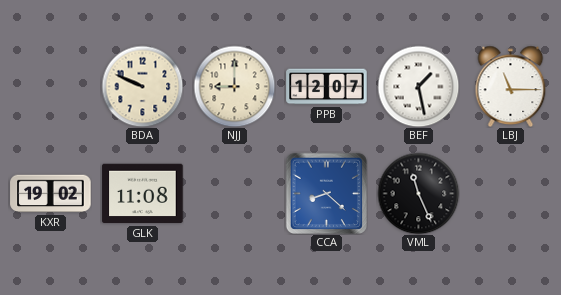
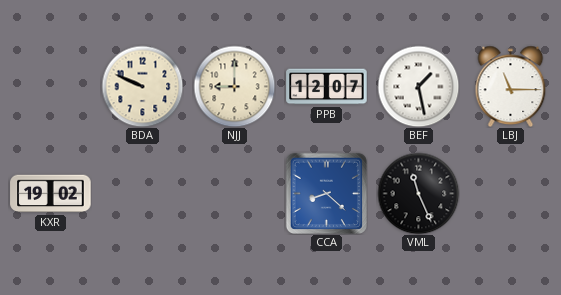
GLK: 11:08 -> none
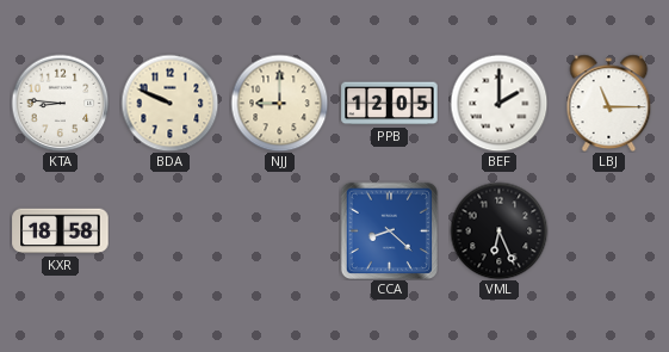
KTA: none -> 8:46
PPB: 12:07 -> 12:05
BEF: 1:28 -> 2:00
KXR: 19:02 -> 18:58
VML: 11:26 -> 6:26
